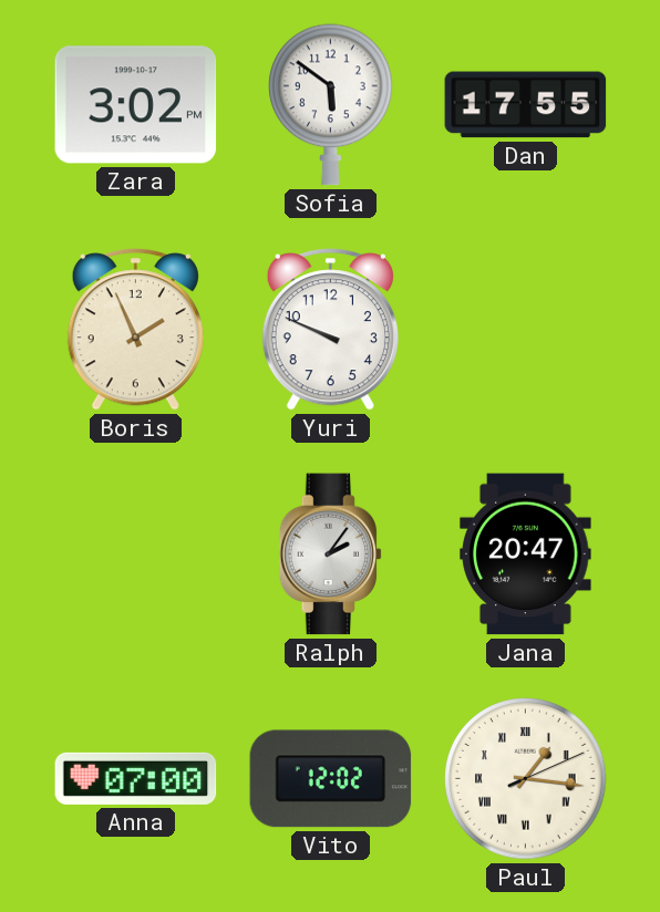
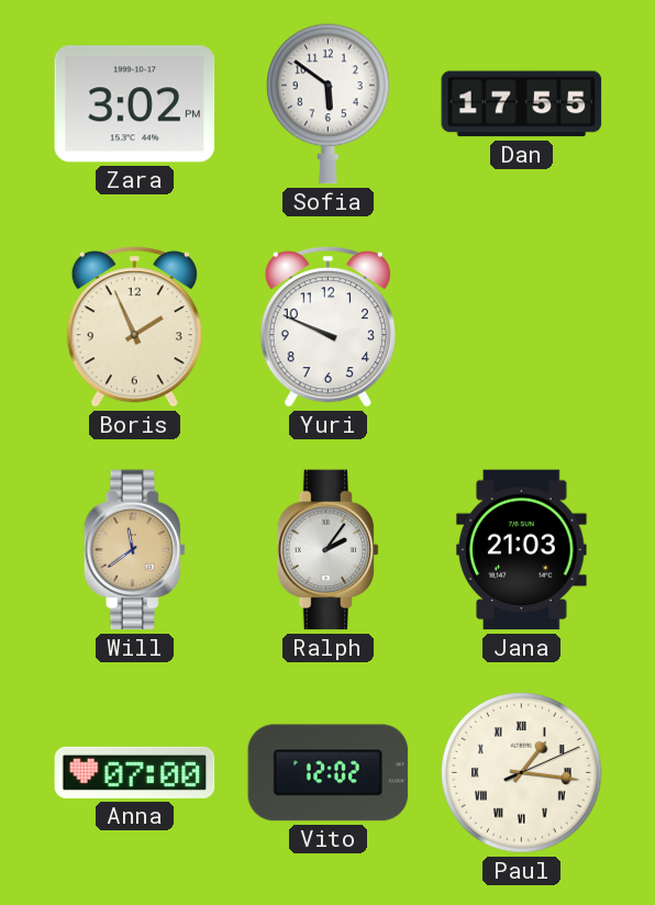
Will: none -> 11:39
Jana: 20:47 -> 21:03
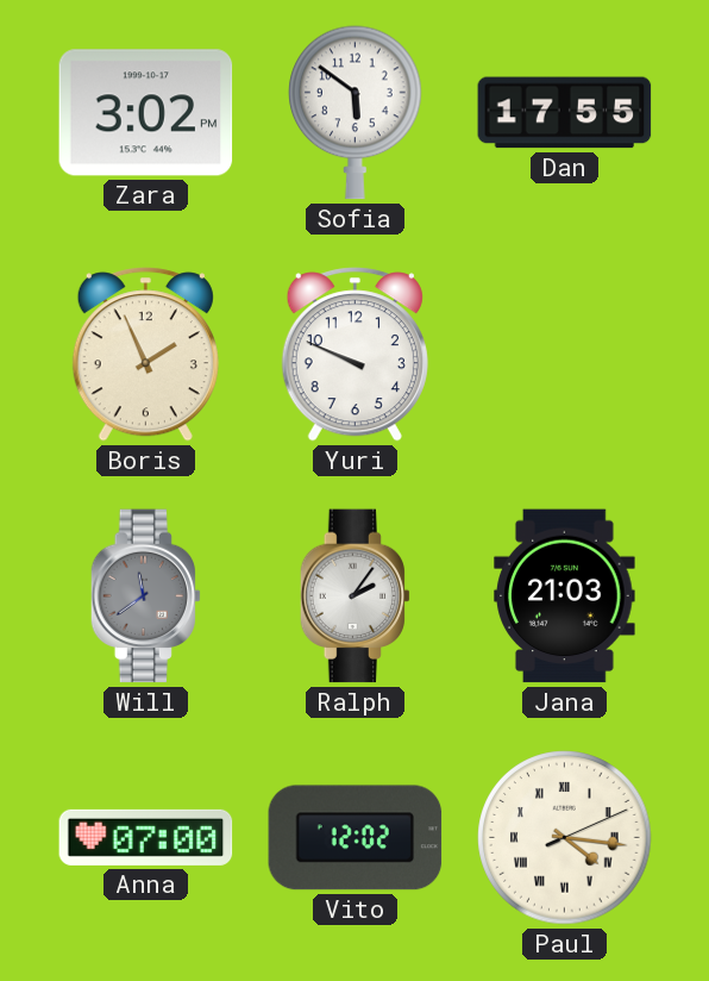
Will dial: champagne -> grey
Paul: 1:16 -> 4:16
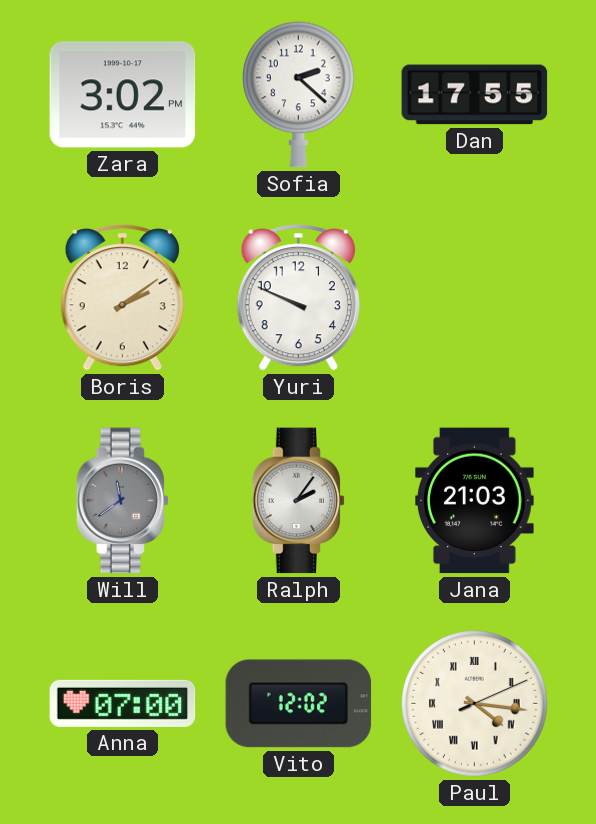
Sofia: 5:51 -> 2:22
Boris: 1:56 -> 2:09
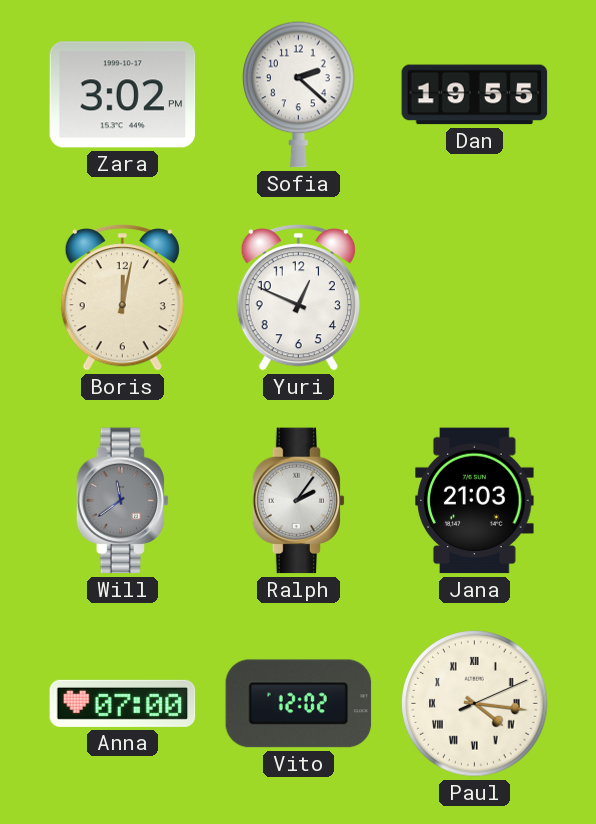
Dan: 17:55 -> 19:55
Boris: 2:09 -> 12:02
Yuri: 9:49 -> 12:49
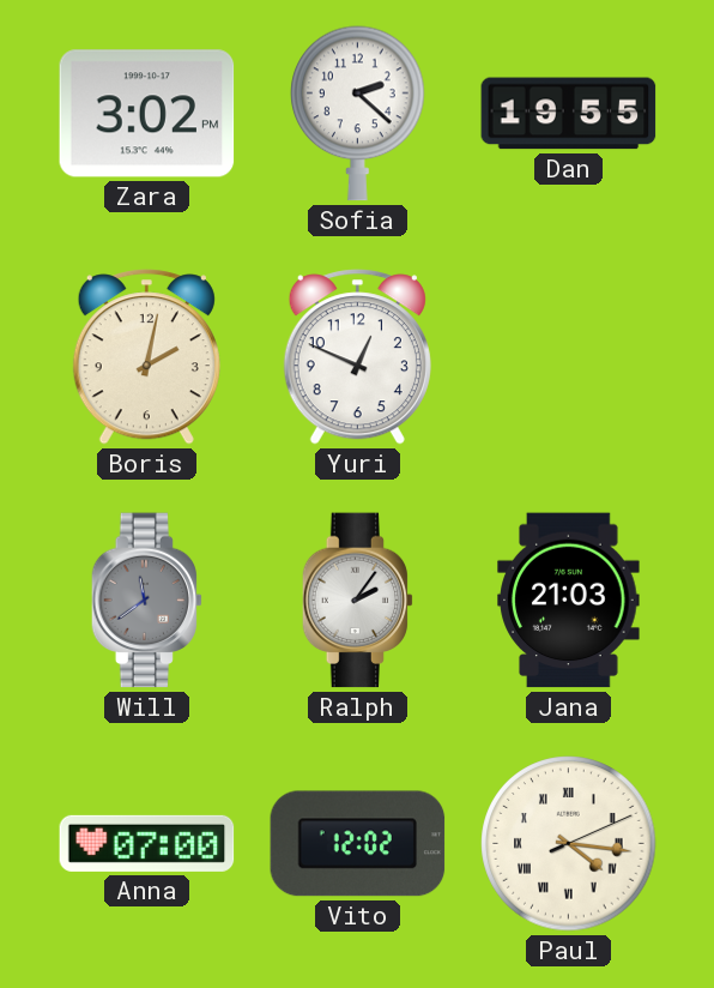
Boris: 12:02 -> 2:02
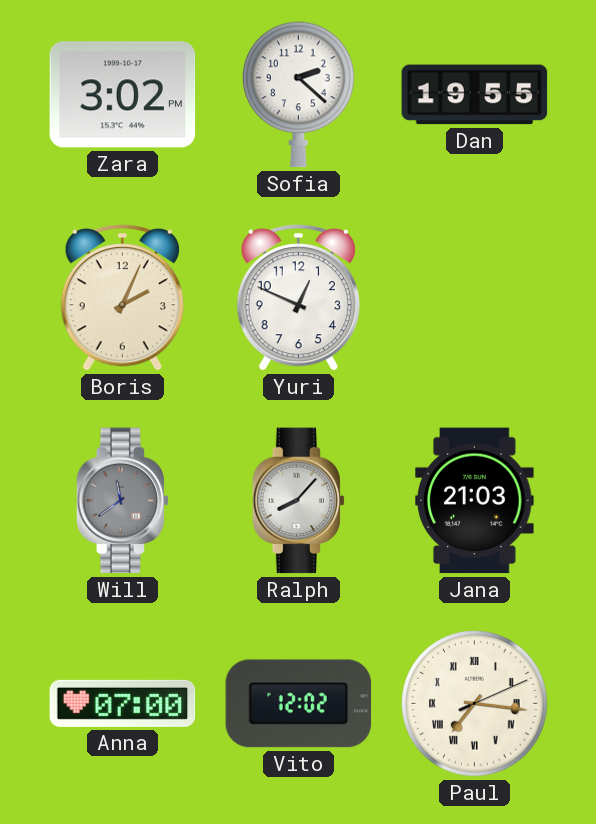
Boris: 2:02 -> 2:04
Ralph: 2:06 -> 8:07
Paul: 4:16 -> 7:16
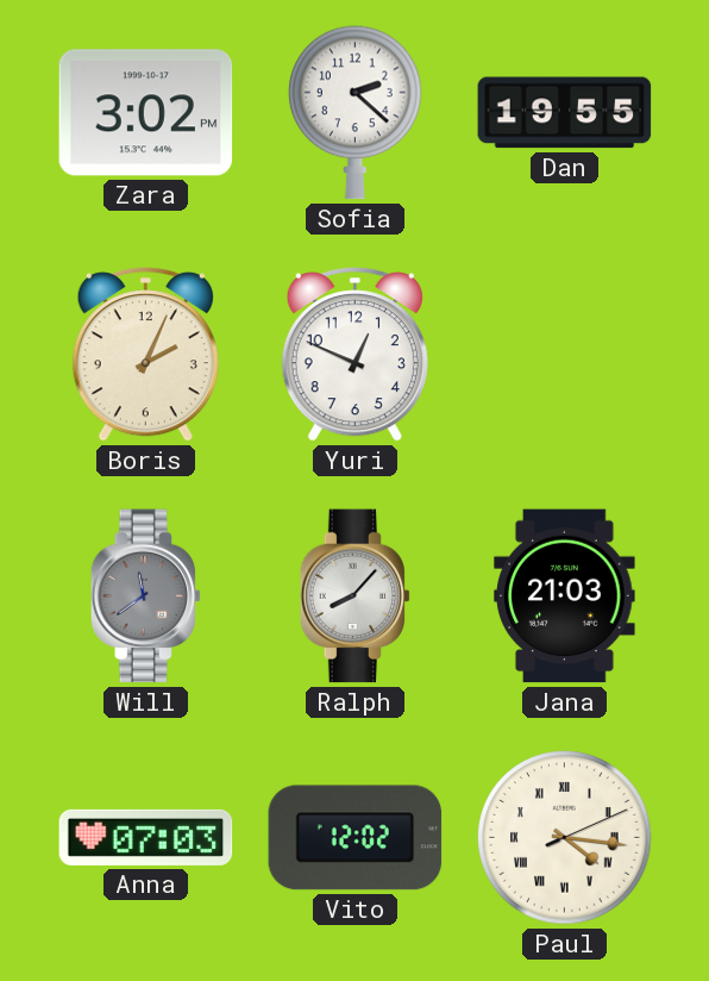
Anna: 07:00 -> 07:03
Paul: 7:16 -> 4:16
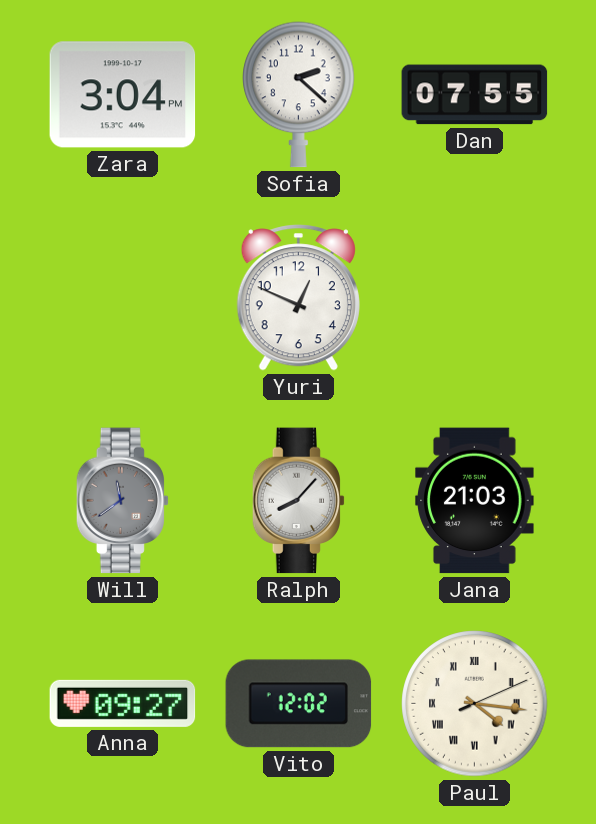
Zara: 3:02 -> 3:04
Dan: 19:55 -> 07:55
Boris: 2:04 -> none
Anna: 07:03 -> 09:27
